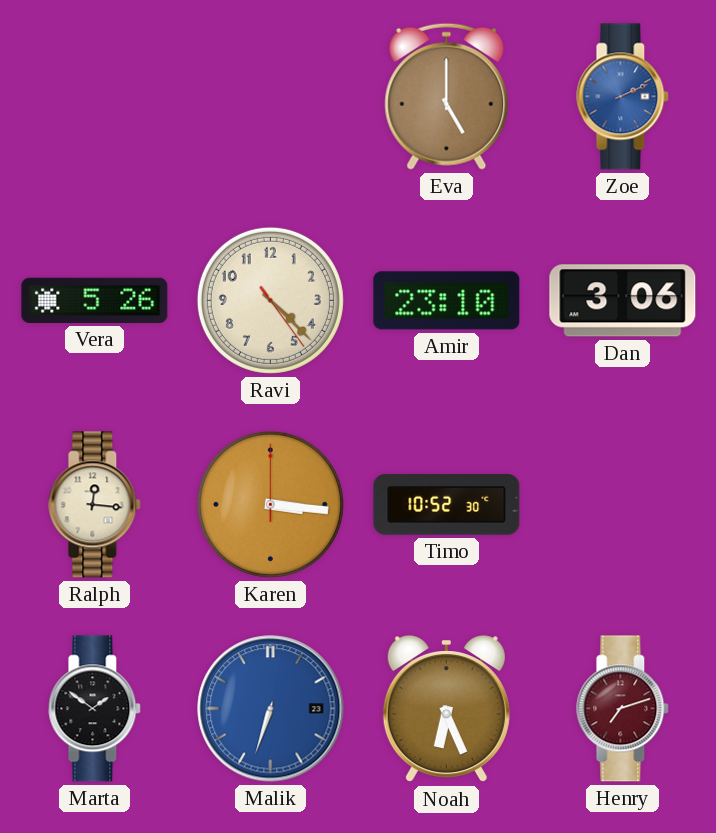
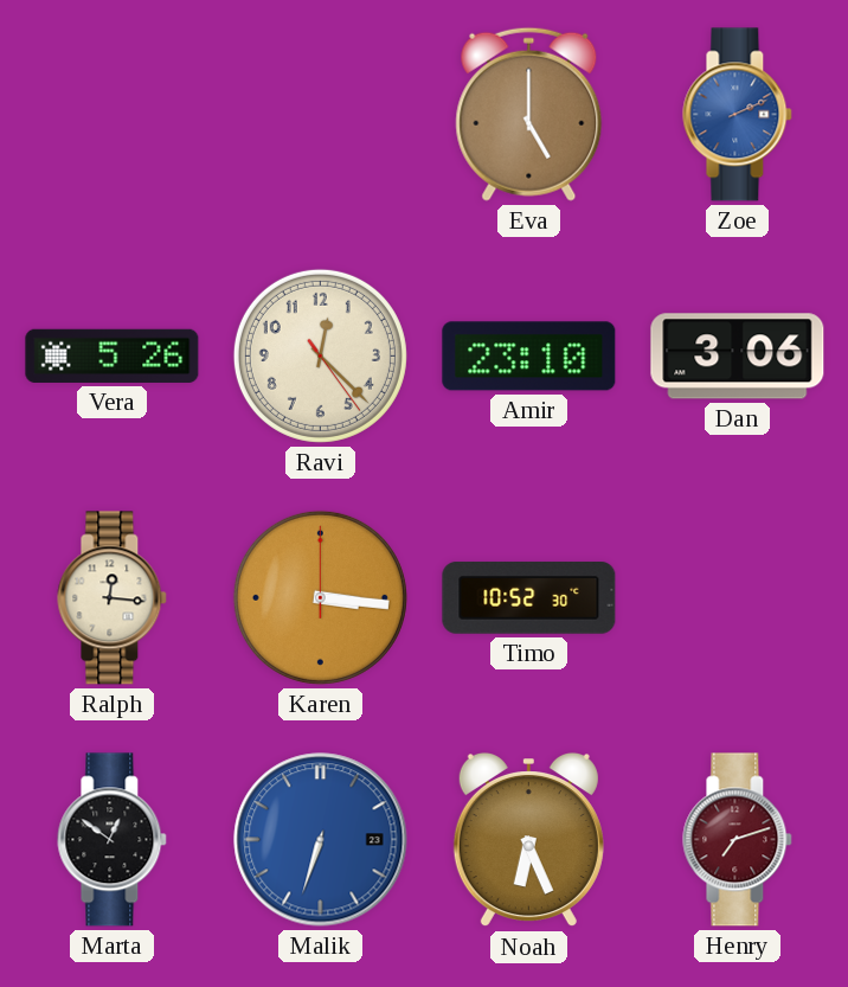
Ravi: 4:22 -> 12:22
Marta: 1:51 -> 12:51
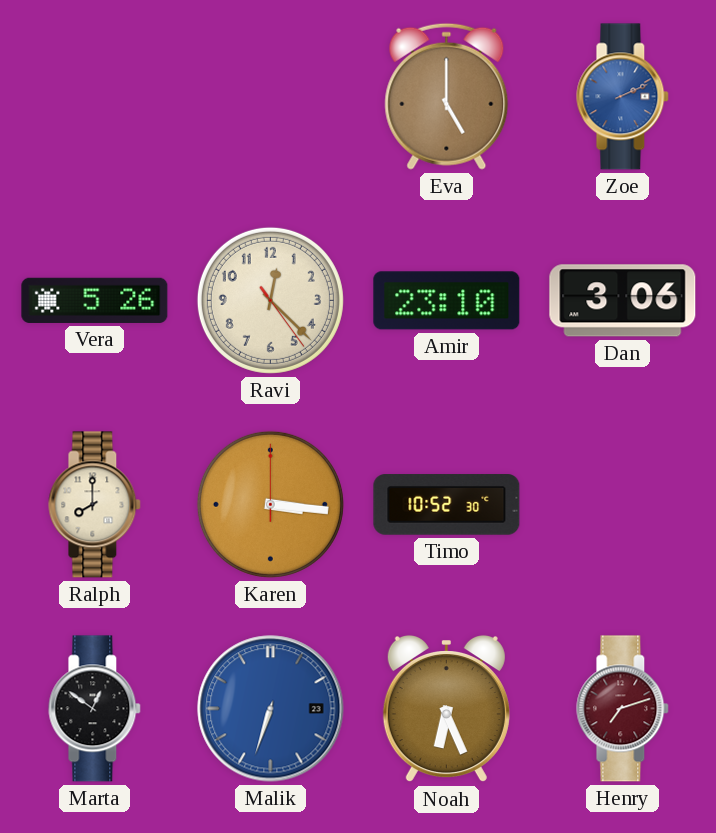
Ralph: 12:16 -> 8:00
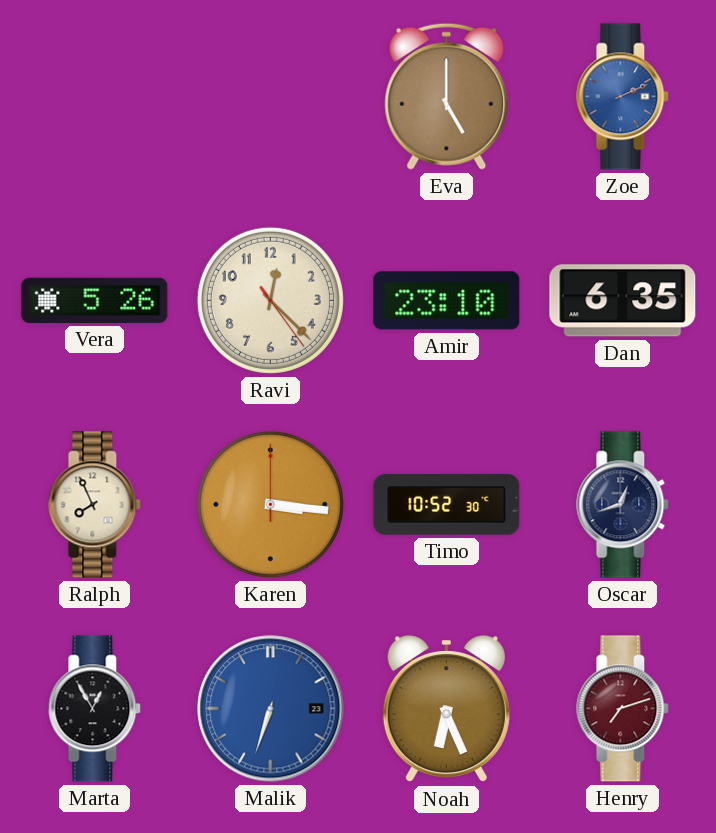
Dan: 3:06 -> 6:35
Ralph: 8:00 -> 7:56
Oscar: none -> 12:42
Marta: 12:51 -> 12:55
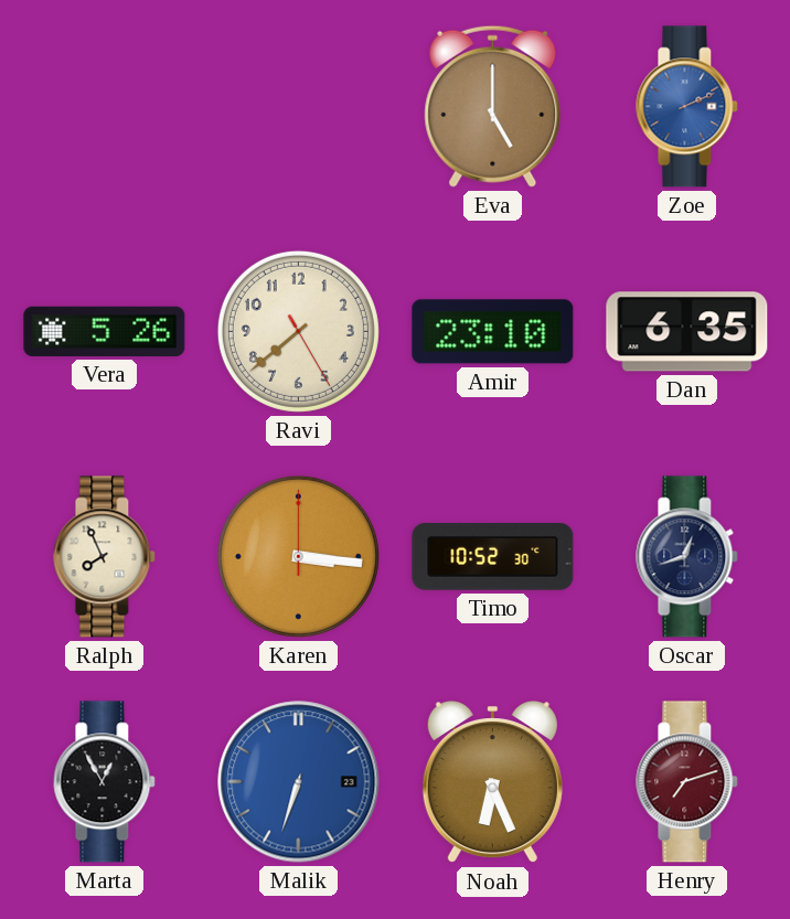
Ravi: 12:22 -> 7:38
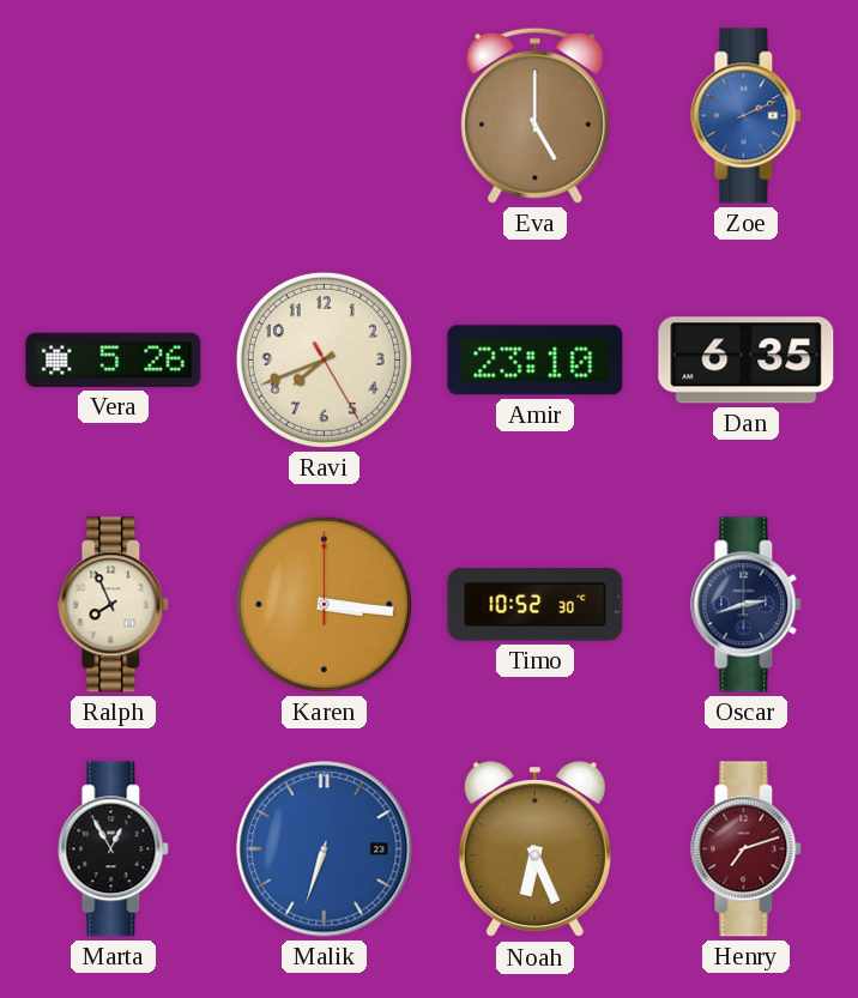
Ravi: 7:38 -> 7:41
Oscar: 12:42 -> 2:42
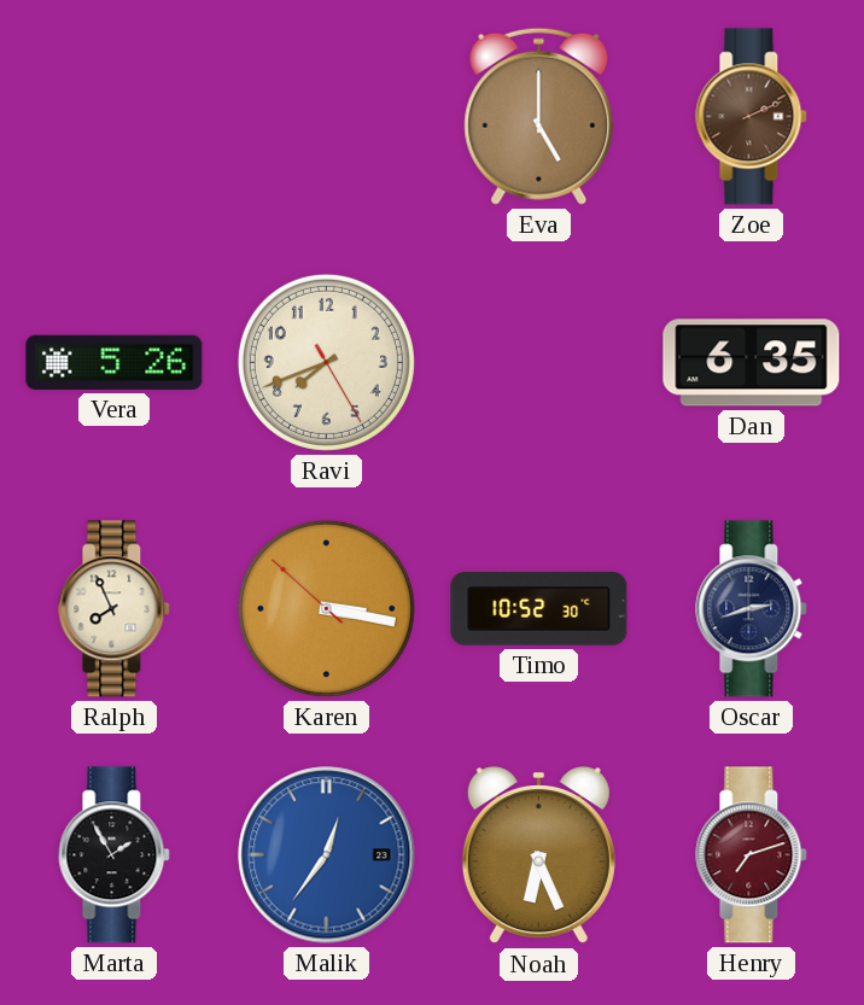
Zoe dial: blue -> brown
Amir: 23:10 -> none
Karen: 3:16:00 -> 3:16:52
Marta: 12:55 -> 1:55
Malik: 6:33 -> 12:36
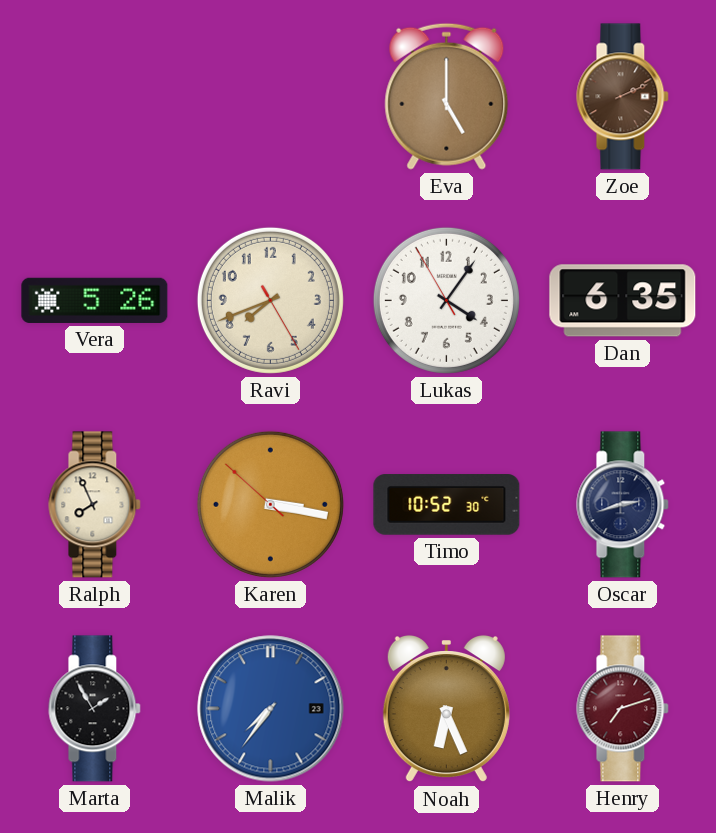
Lukas: none -> 4:05
Malik: 12:36 -> 7:36
